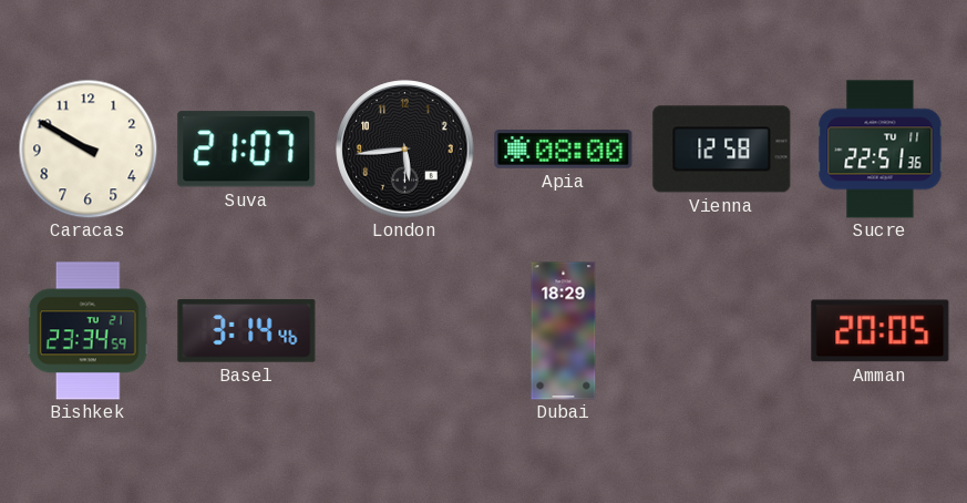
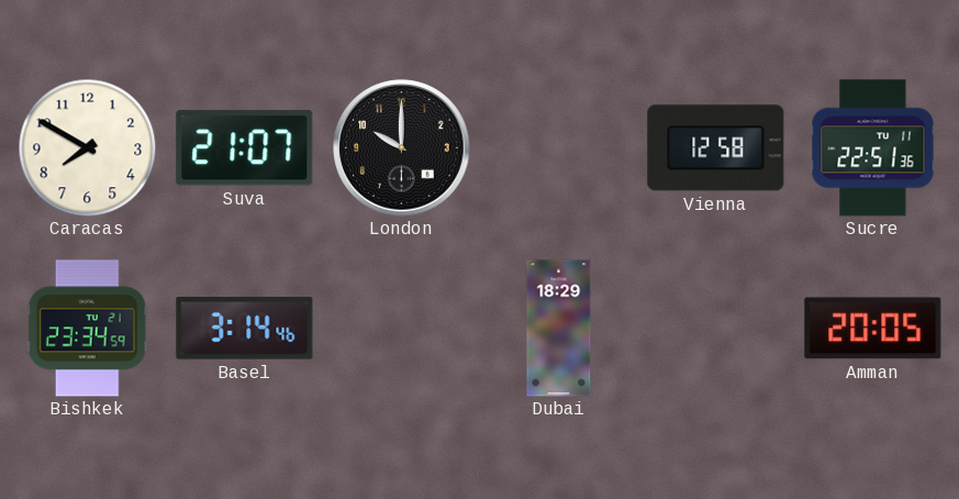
Caracas: 9:50 -> 7:50
London: 5:44 -> 10:00
Apia: 08:00 -> none
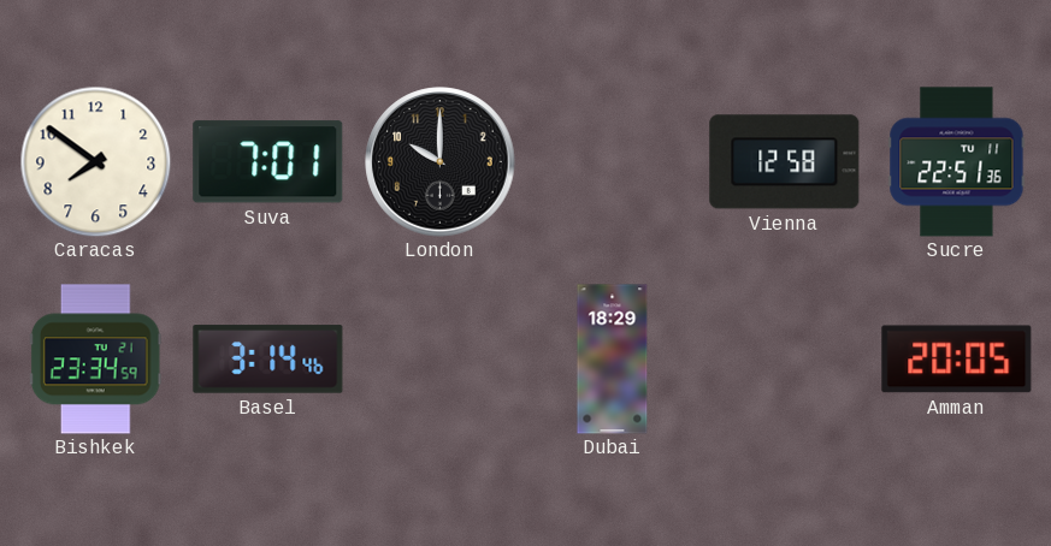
Caracas: 7:50 -> 7:51
Suva: 21:07 -> 7:01
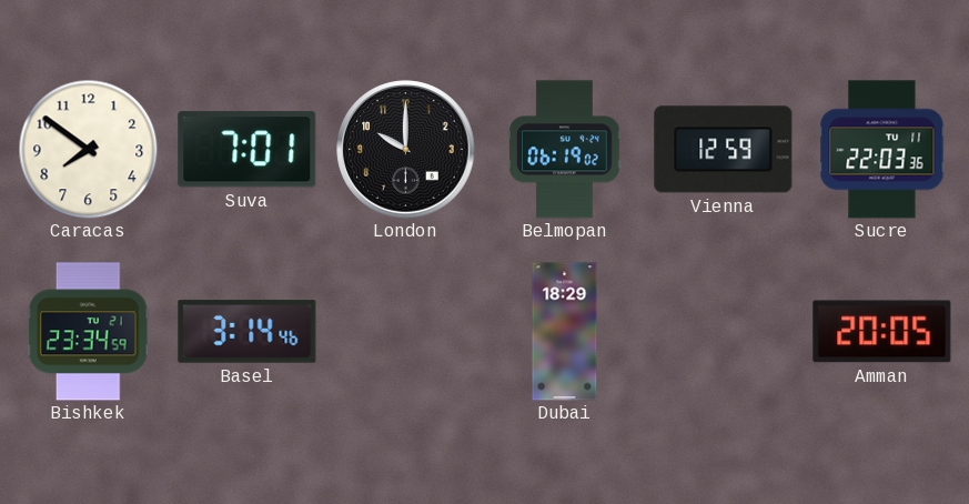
Belmopan: none -> 06:19
Vienna: 12:58 -> 12:59
Sucre: 22:51 -> 22:03
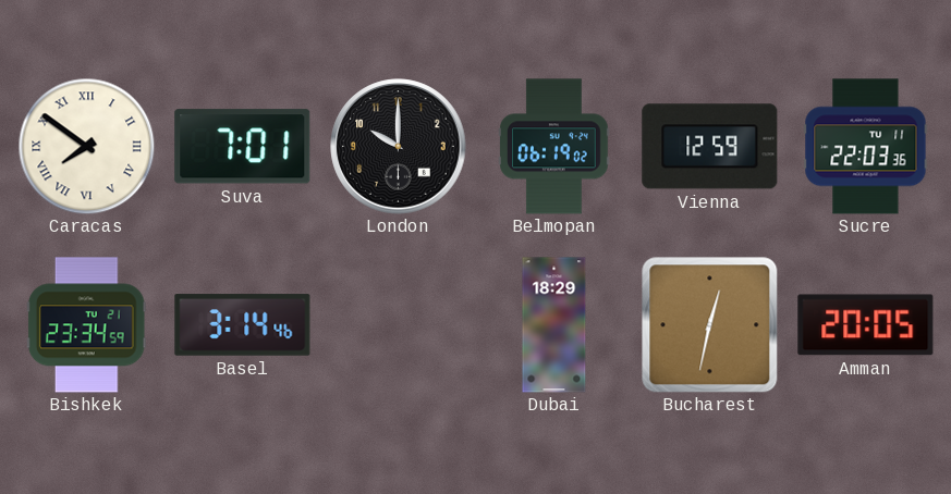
Caracas numerals: Arabic -> Roman
Bucharest: none -> 12:32
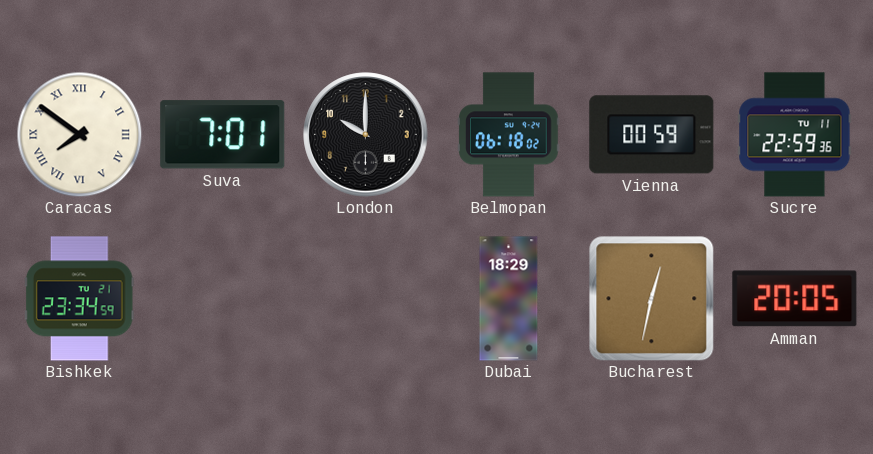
Belmopan: 06:19 -> 06:18
Vienna: 12:59 -> 00:59
Sucre: 22:03 -> 22:59
Basel: 3:14 -> none
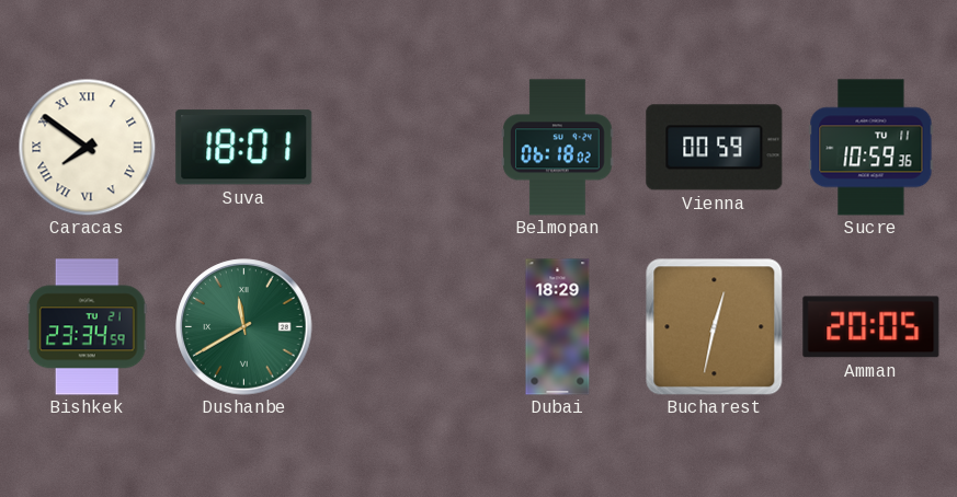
Suva: 7:01 -> 18:01
London: 10:00 -> none
Sucre: 22:59 -> 10:59
Dushanbe: none -> 11:40
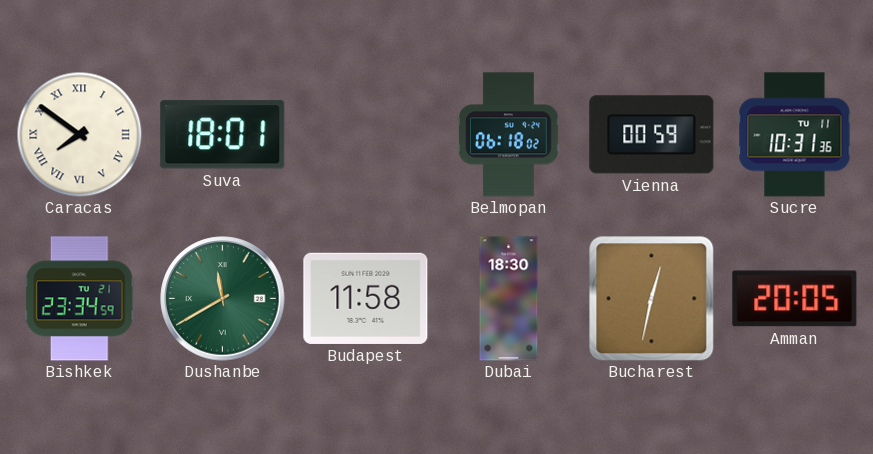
Sucre: 10:59 -> 10:31
Budapest: none -> 11:58
Dubai: 18:29 -> 18:30
